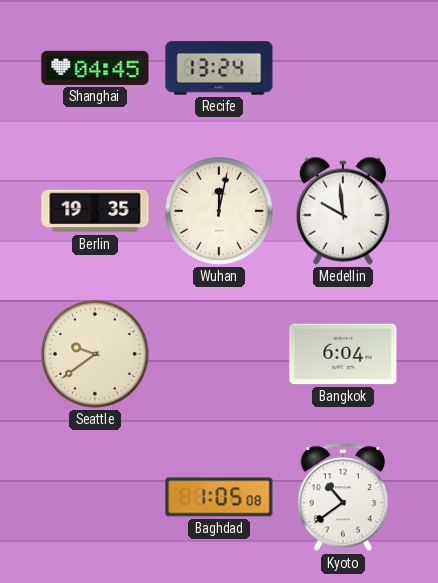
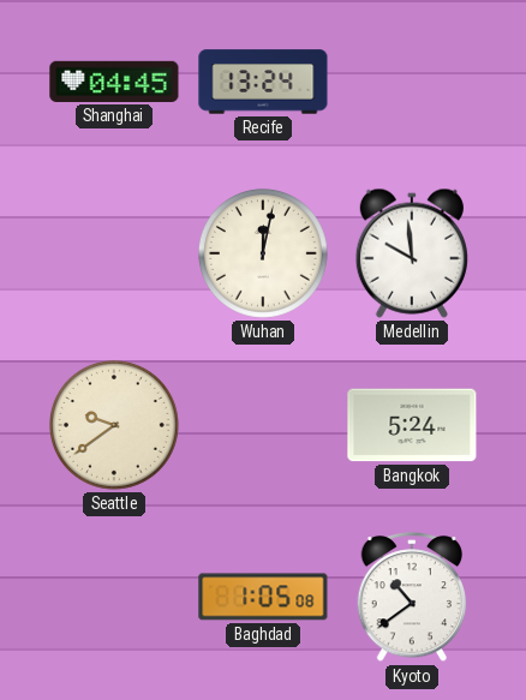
Berlin: 19:35 -> none
Bangkok: 6:04 -> 5:24
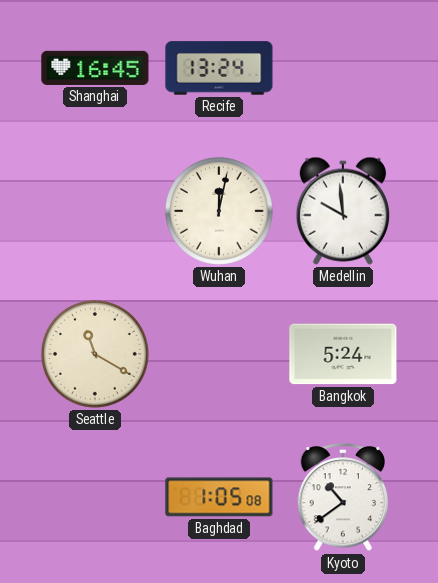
Shanghai: 04:45 -> 16:45
Seattle: 9:39 -> 11:20
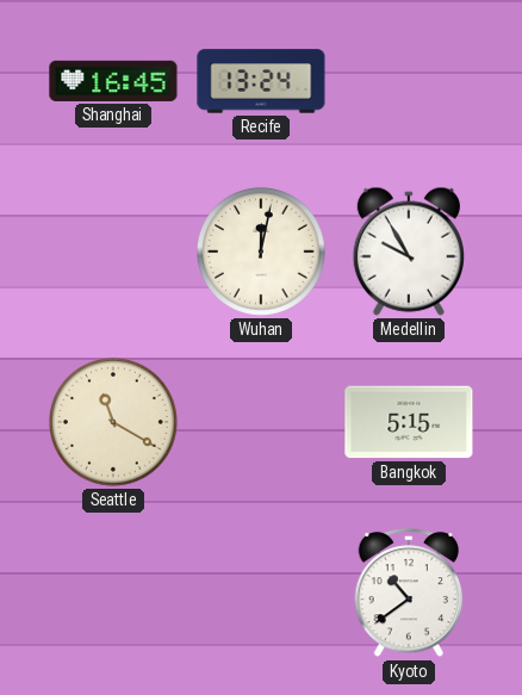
Medellin: 9:59 -> 9:55
Bangkok: 5:24 -> 5:15
Baghdad: 1:05 -> none
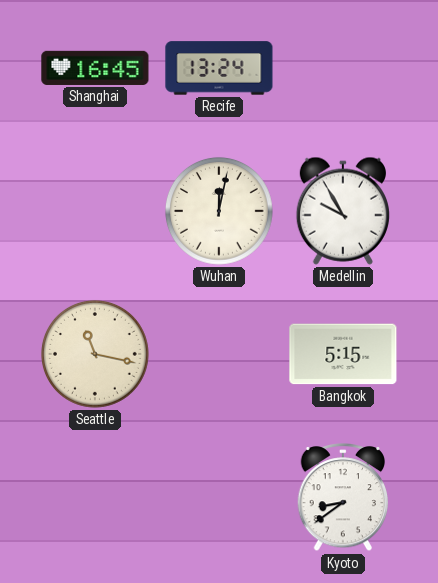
Seattle: 11:20 -> 11:17
Kyoto: 10:39 -> 8:39
